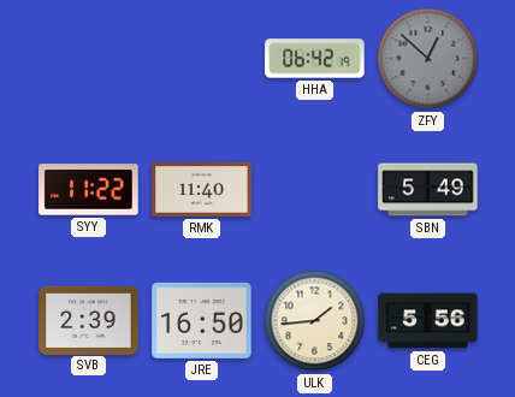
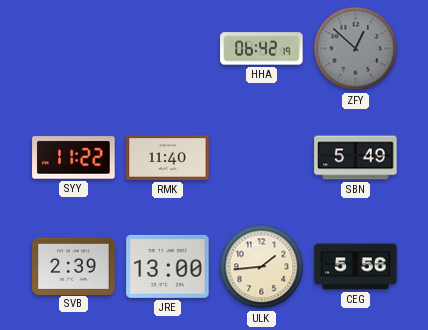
JRE: 16:50 -> 13:00
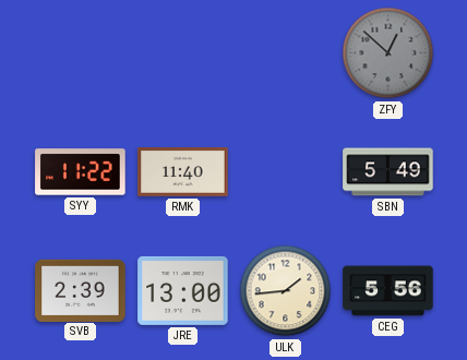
HHA: 06:42 -> none
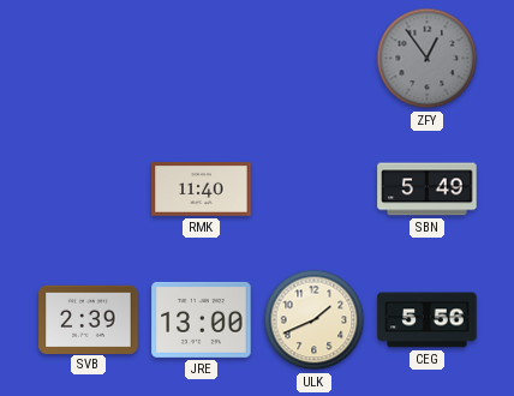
ZFY: 12:52 -> 12:54
SYY: 11:22 -> none
ULK: 1:44 -> 1:41
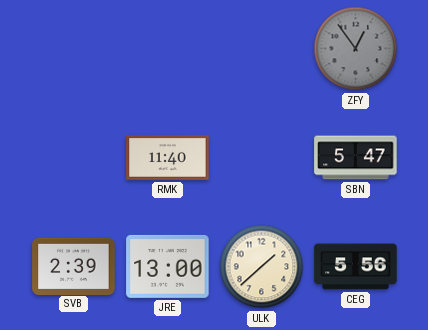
SBN: 5:49 -> 5:47
ULK: 1:41 -> 1:38
